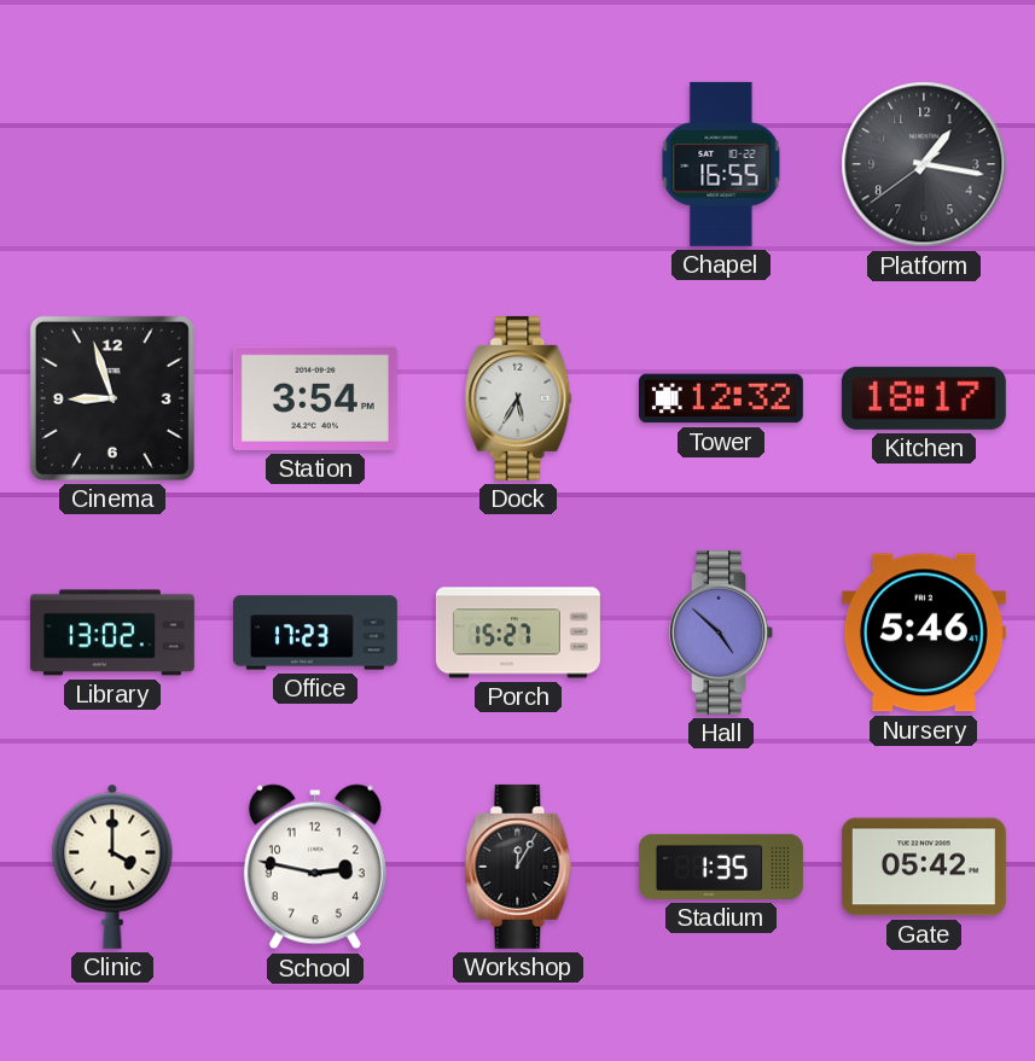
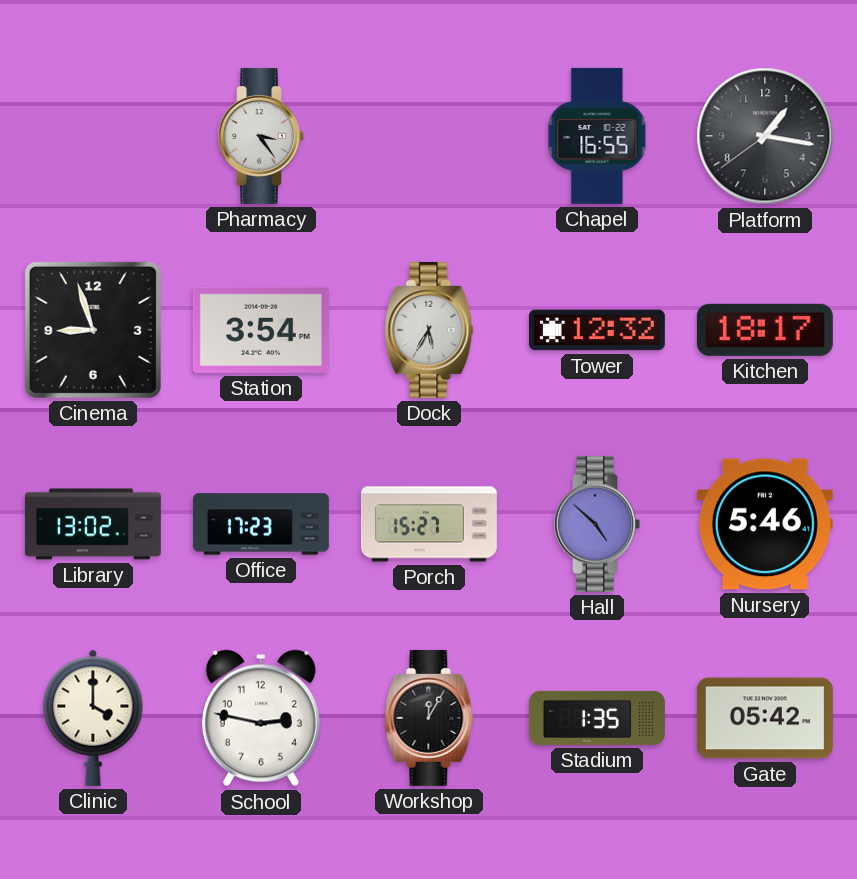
Pharmacy: none -> 3:24
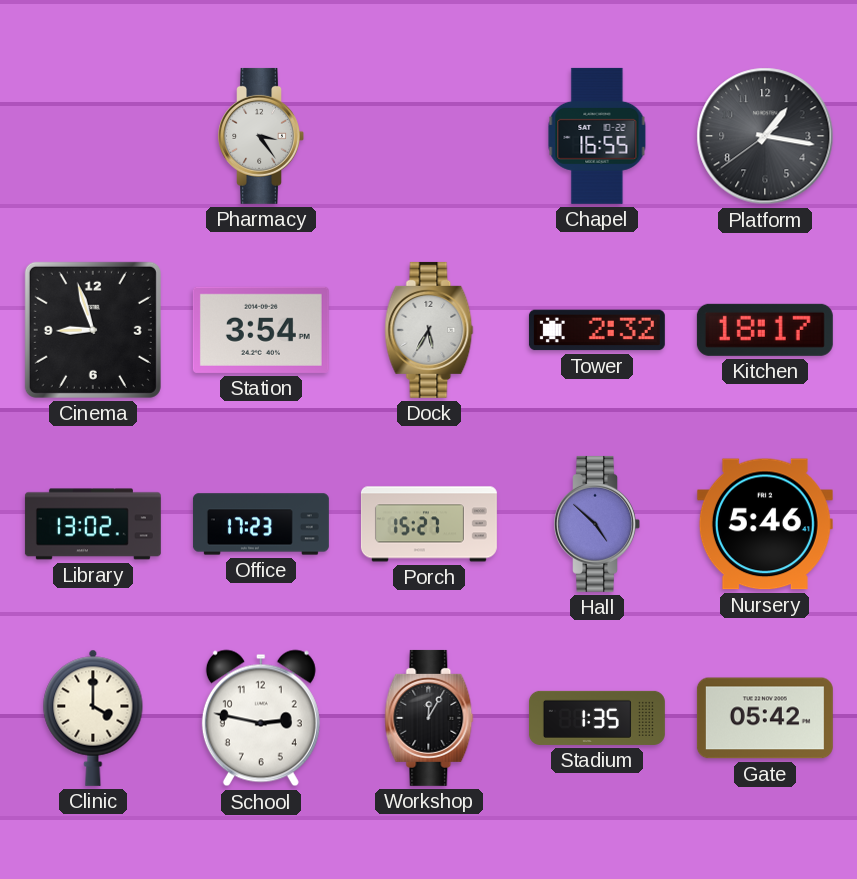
Tower: 12:32 -> 2:32
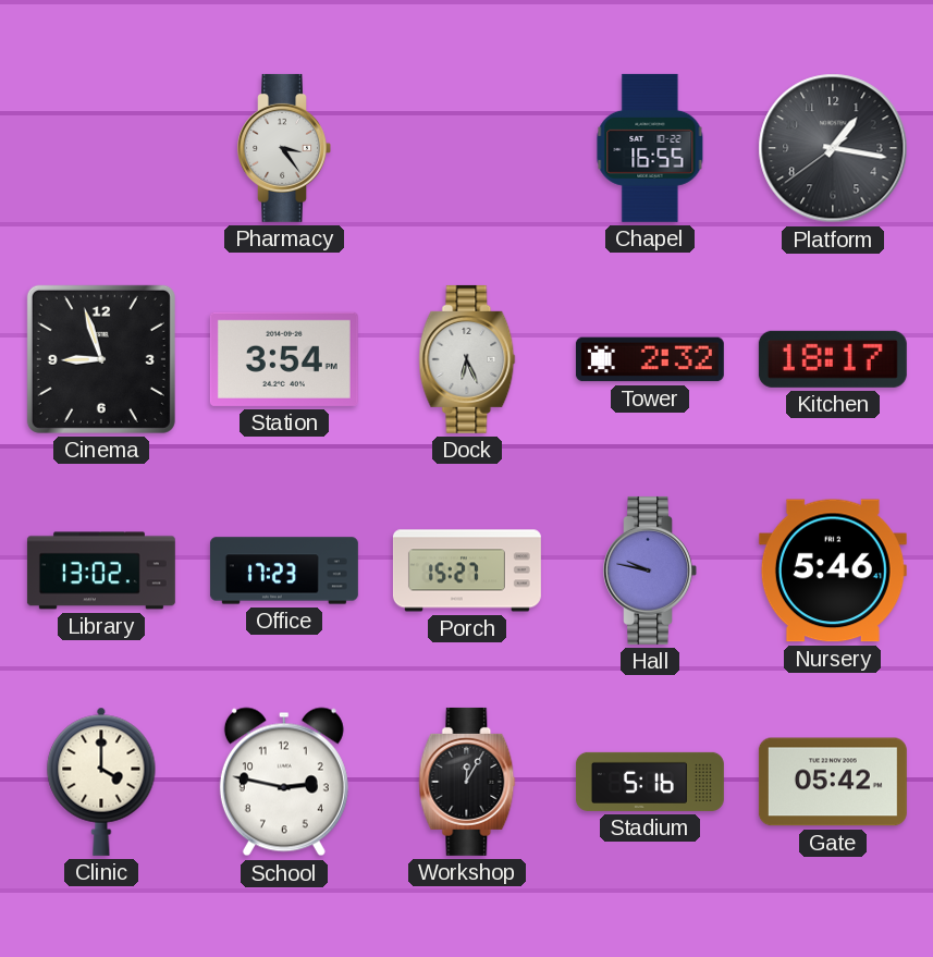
Dock: 5:35 -> 6:26
Hall: 4:52 -> 9:47
Stadium: 1:35 -> 5:16
